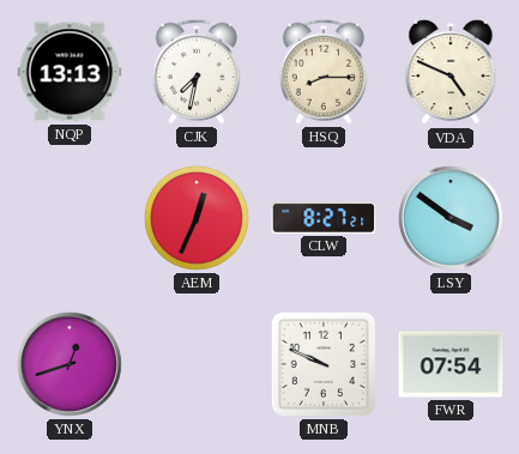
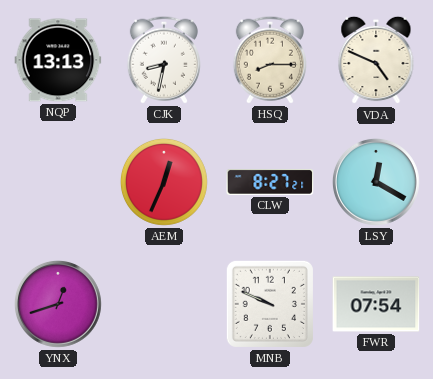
CJK: 7:32 -> 8:32
LSY: 3:51 -> 12:20
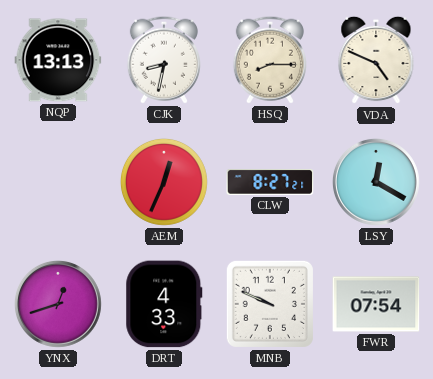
DRT: none -> 4:33
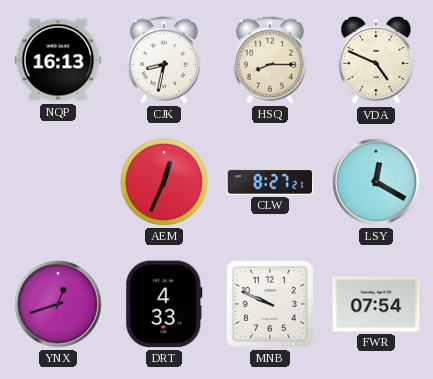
NQP: 13:13 -> 16:13
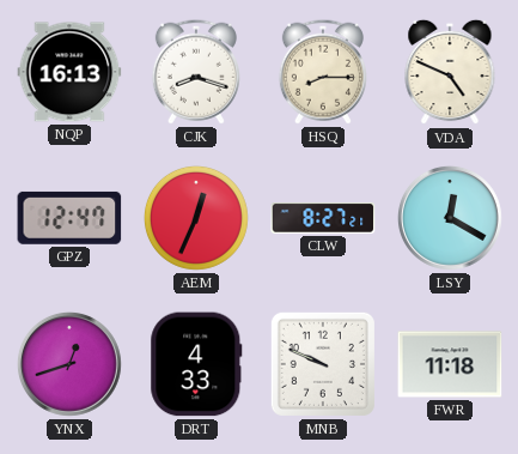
CJK: 8:32 -> 8:18
GPZ: none -> 12:47
FWR: 07:54 -> 11:18
